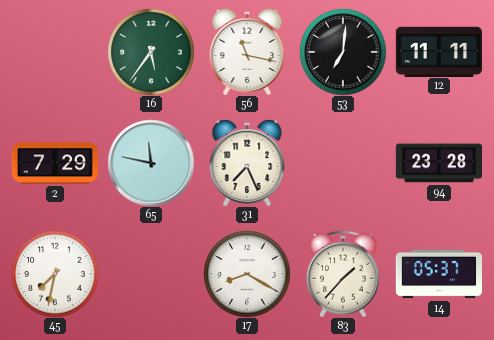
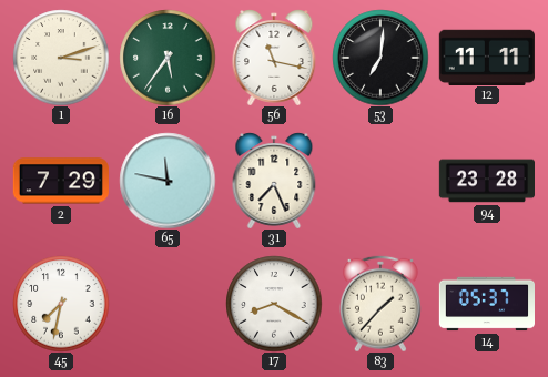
1: none -> 3:12
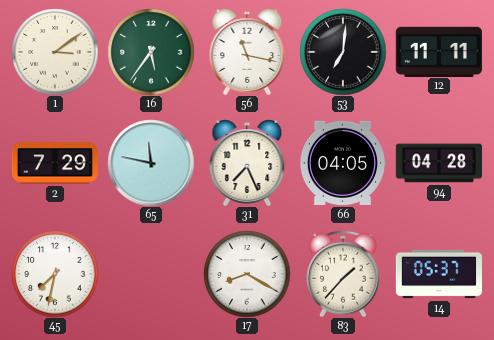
1: 3:12 -> 3:09
66: none -> 04:05
94: 23:28 -> 04:28
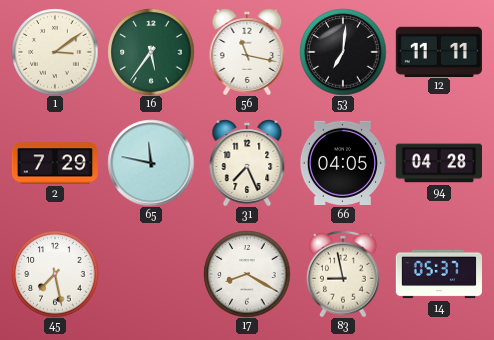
45: 7:32 -> 7:28
83: 1:37 -> 8:58
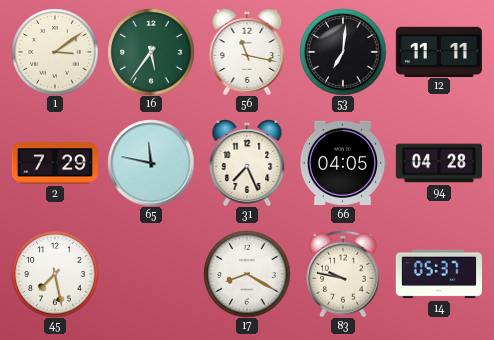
83: 8:58 -> 9:47
